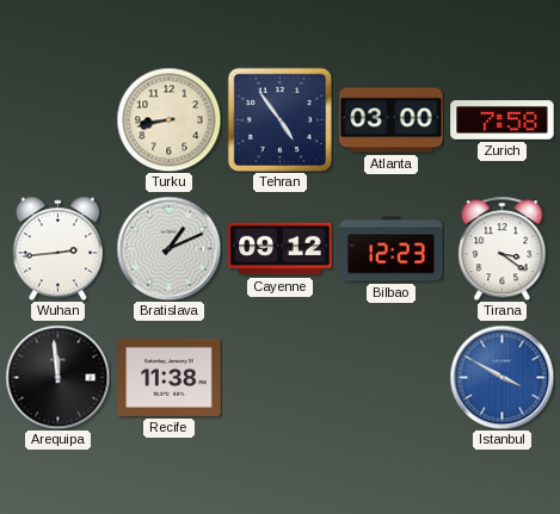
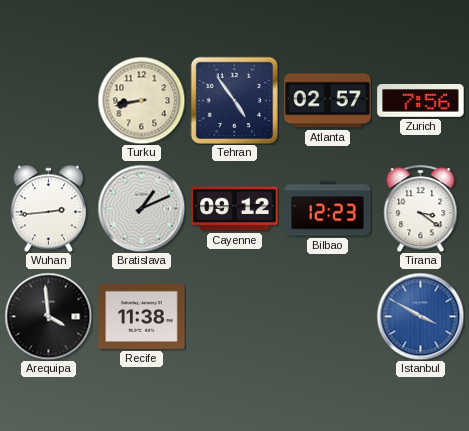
Atlanta: 03:00 -> 02:57
Zurich: 7:58 -> 7:56
Arequipa: 11:59 -> 3:59
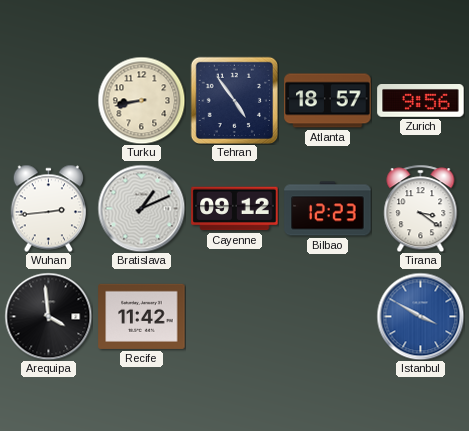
Atlanta: 02:57 -> 18:57
Zurich: 7:56 -> 9:56
Recife: 11:38 -> 11:42
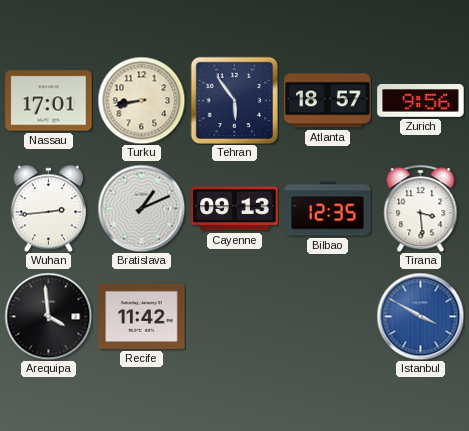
Nassau: none -> 17:01
Tehran: 4:54 -> 5:54
Cayenne: 09:12 -> 09:13
Bilbao: 12:23 -> 12:35
Tirana: 3:21 -> 3:29
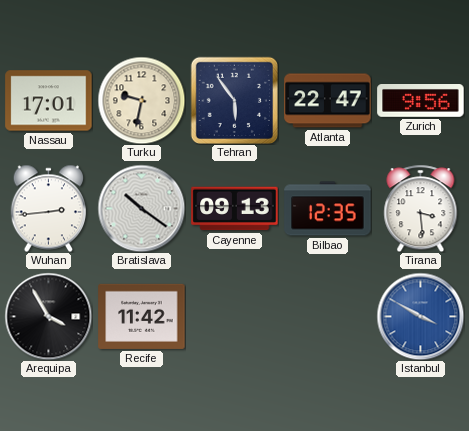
Turku: 8:43 -> 9:32
Atlanta: 18:57 -> 22:47
Bratislava: 1:11 -> 10:21
Arequipa: 3:59 -> 3:55
